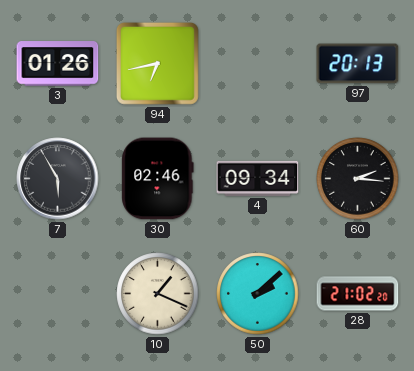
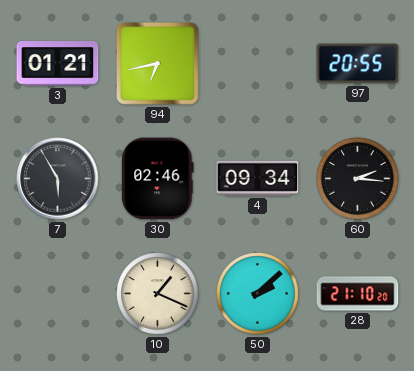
3: 01:26 -> 01:21
97: 20:13 -> 20:55
28: 21:02 -> 21:10
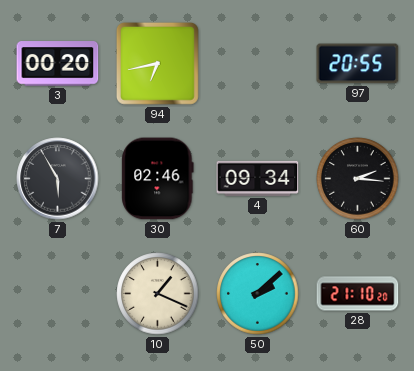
3: 01:21 -> 00:20
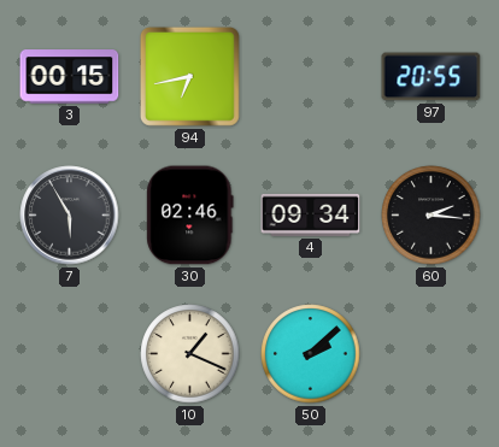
3: 00:20 -> 00:15
28: 21:10 -> none
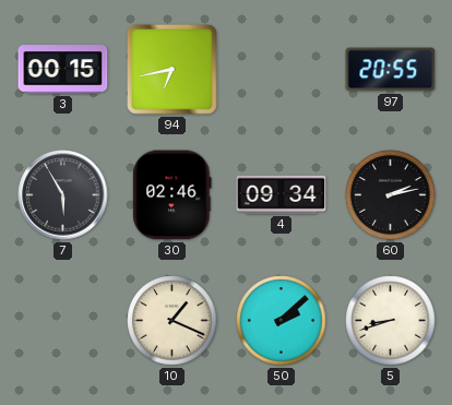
60: 2:16 -> 2:13
5: none -> 8:42
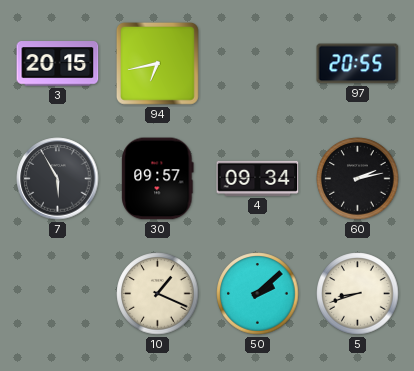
3: 00:15 -> 20:15
30: 02:46 -> 09:57
